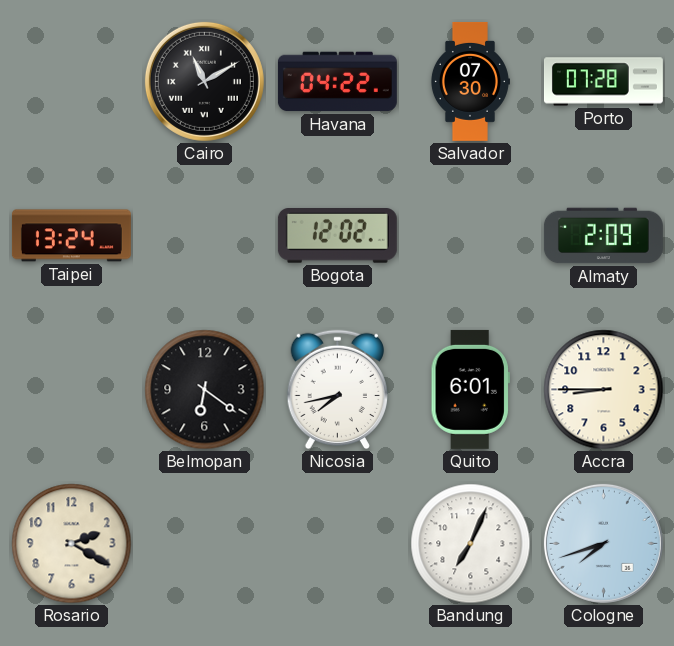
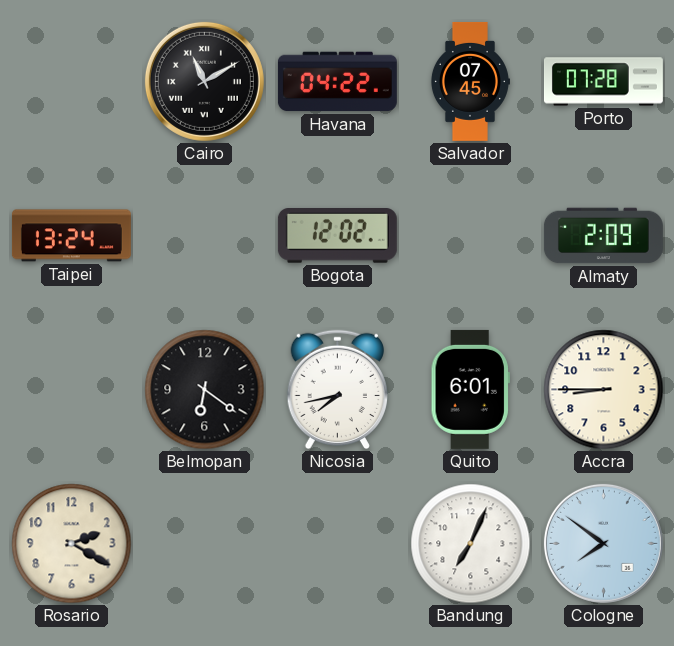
Salvador: 07:30 -> 07:45
Cologne: 7:42 -> 7:51
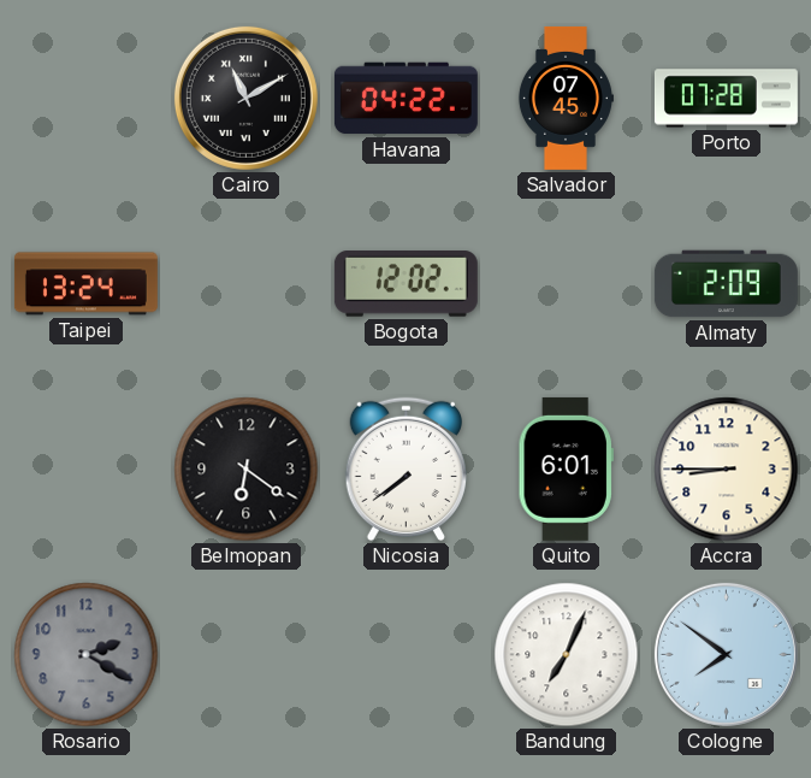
Nicosia: 7:43 -> 7:39
Rosario dial: cream -> grey
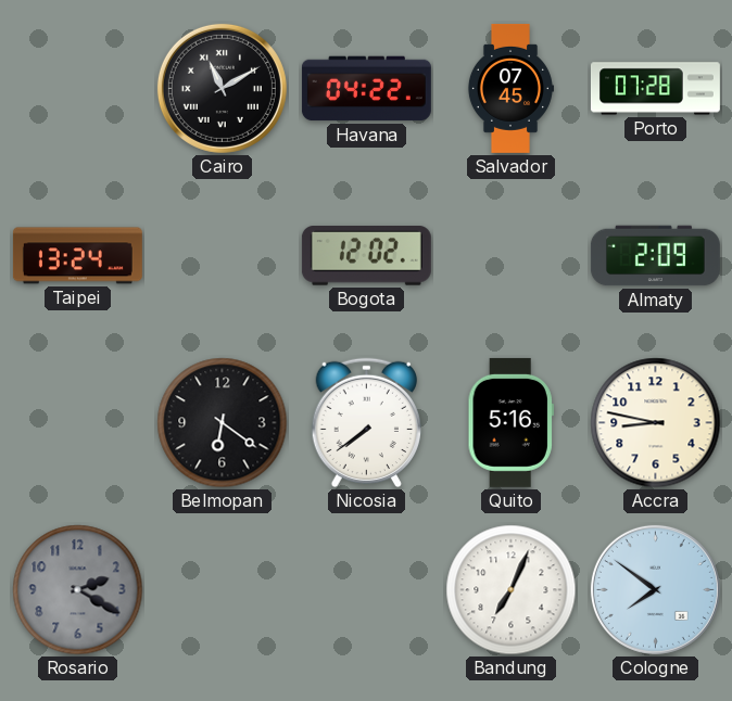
Quito: 6:01 -> 5:16
Accra: 8:45 -> 8:47
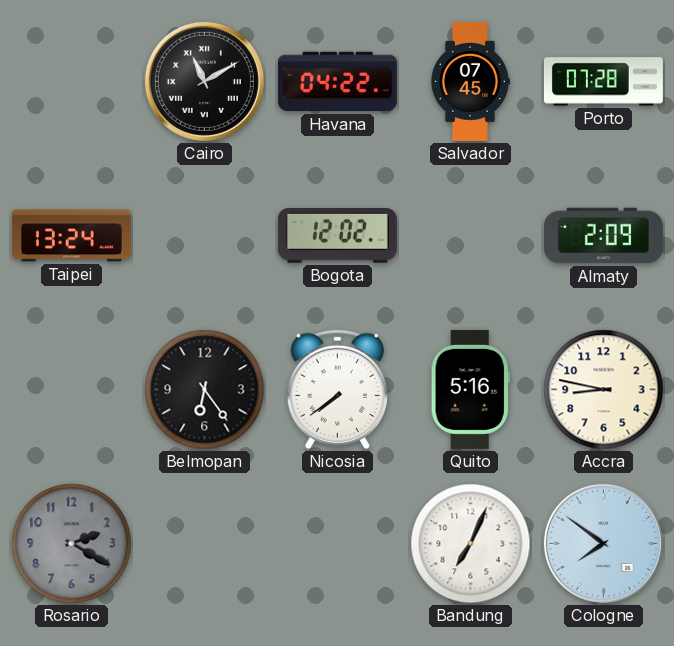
Belmopan: 6:21 -> 6:24
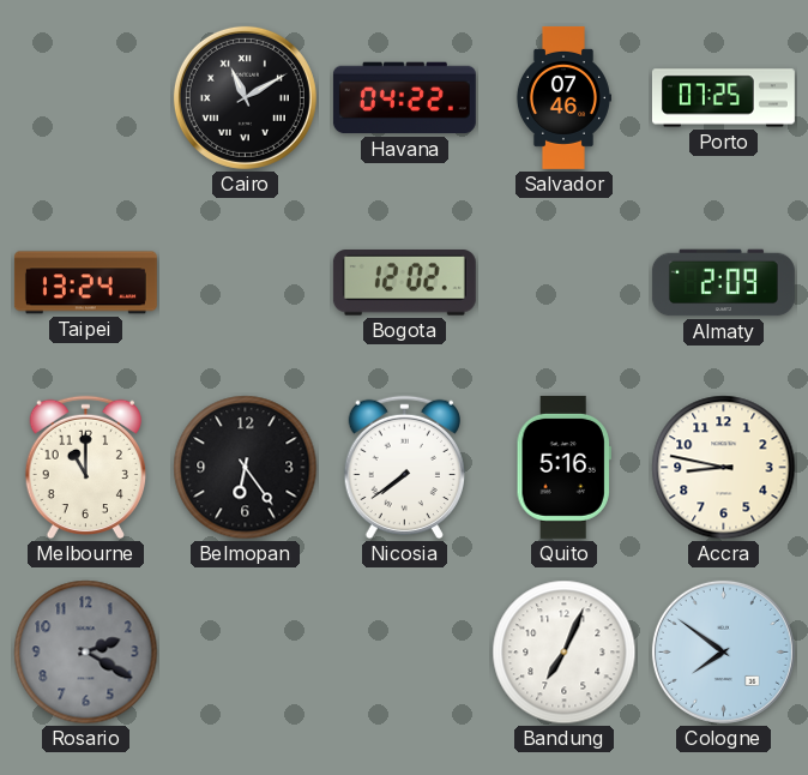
Salvador: 07:45 -> 07:46
Porto: 07:28 -> 07:25
Melbourne: none -> 11:00
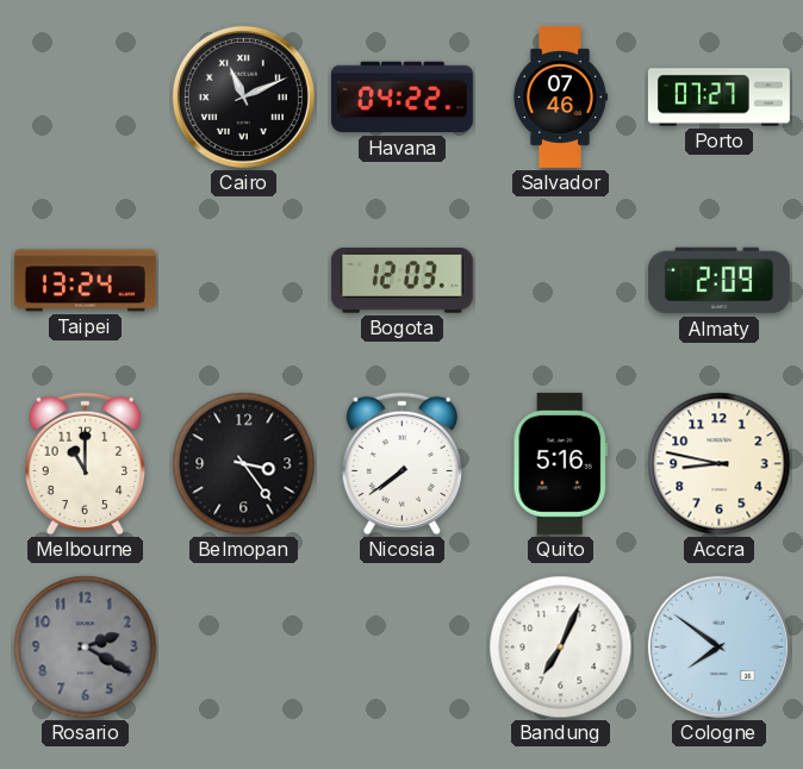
Cairo: 11:10 -> 11:11
Porto: 07:25 -> 07:27
Bogota: 12:02 -> 12:03
Belmopan: 6:24 -> 3:24
